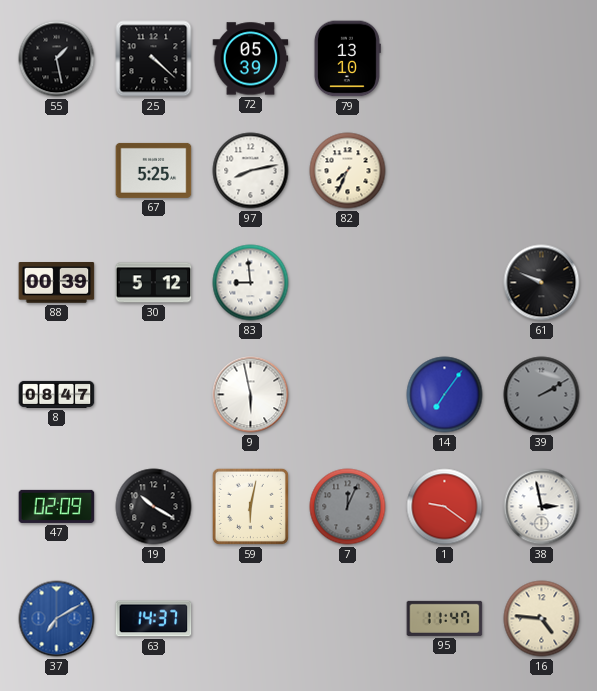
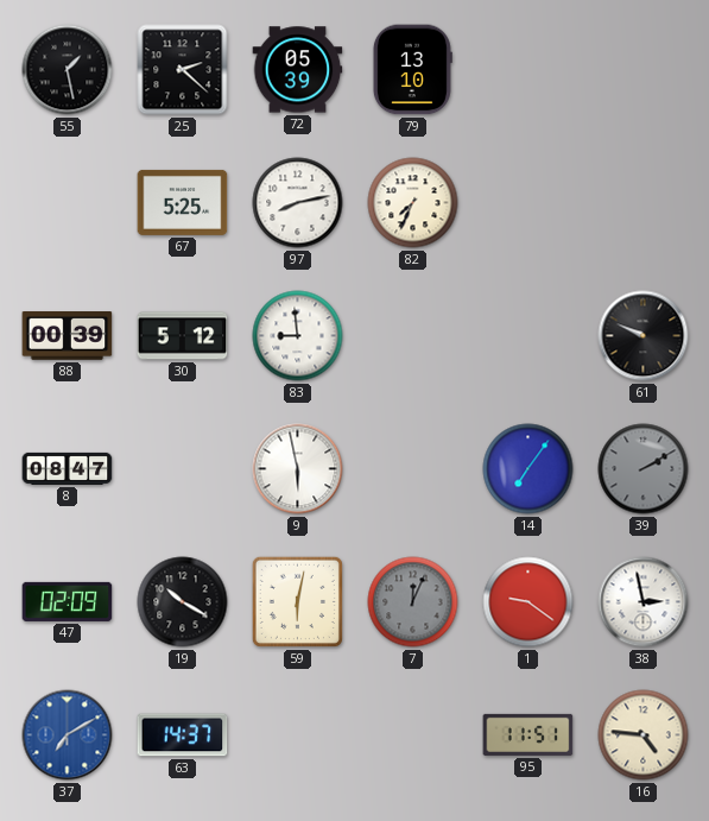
25: 4:22 -> 2:22
95: 11:47 -> 11:51
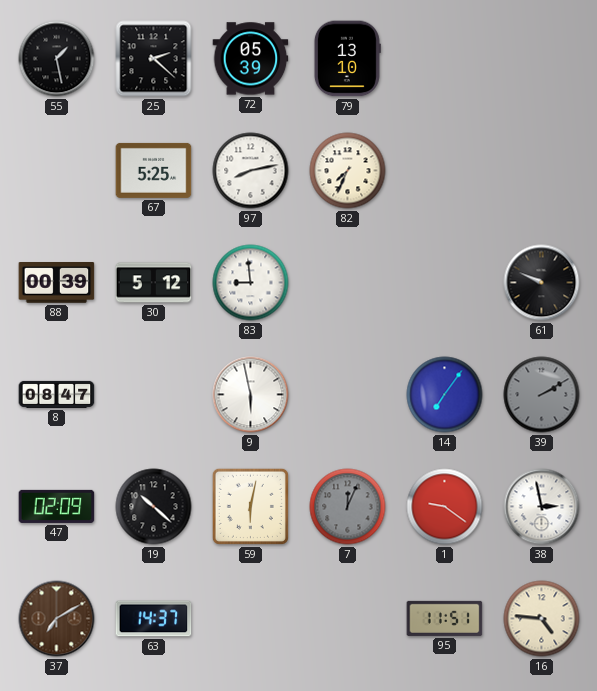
19: 10:20 -> 10:22
37 dial: blue -> brown
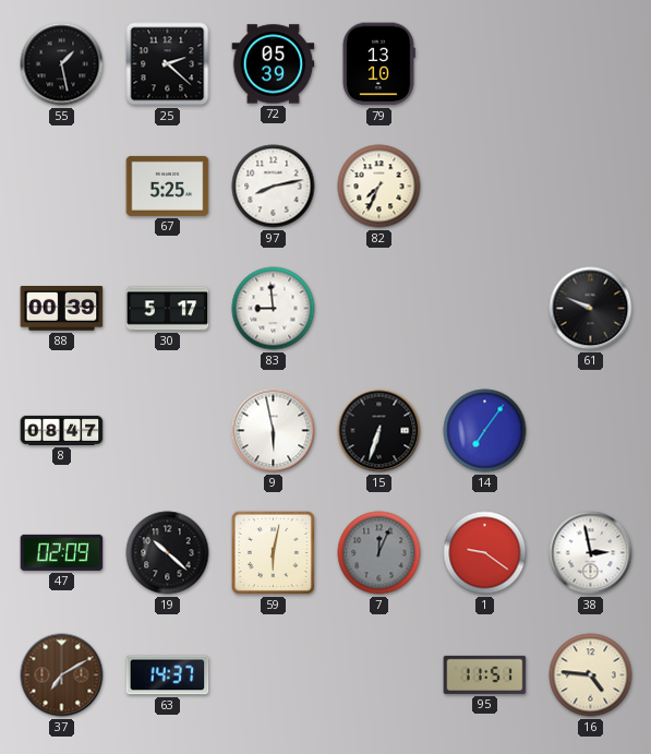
30: 5:12 -> 5:17
15: none -> 6:33
39: 2:10 -> none
